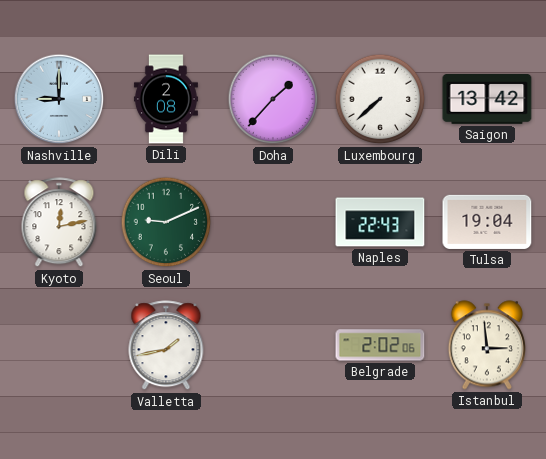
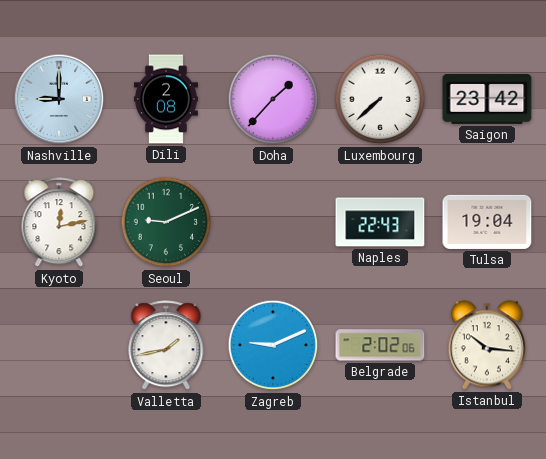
Saigon: 13:42 -> 23:42
Zagreb: none -> 9:11
Istanbul: 2:59 -> 10:16
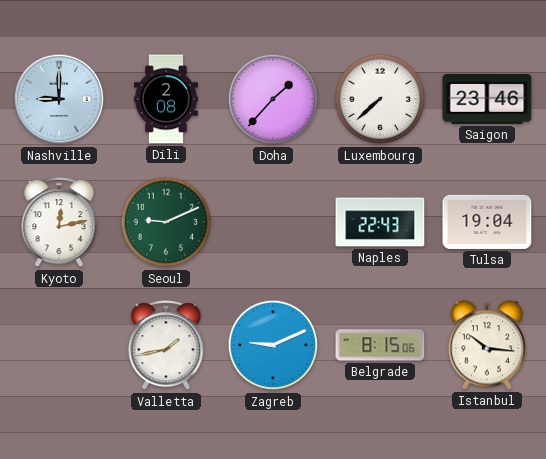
Saigon: 23:42 -> 23:46
Belgrade: 2:02 -> 8:15
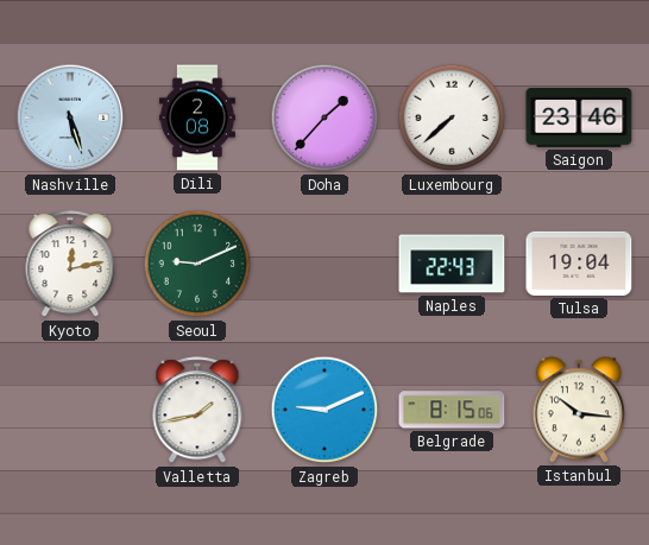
Nashville: 9:00 -> 5:27
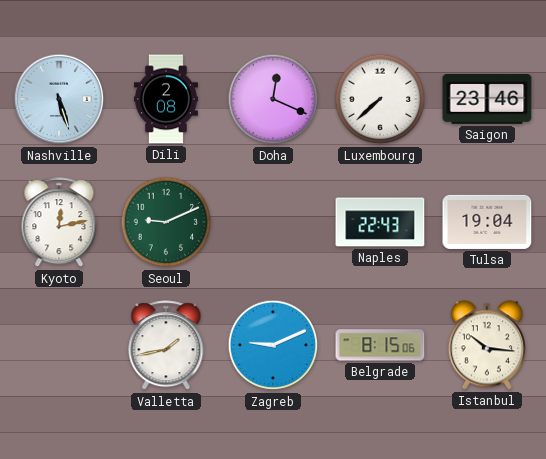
Doha: 1:37 -> 12:19
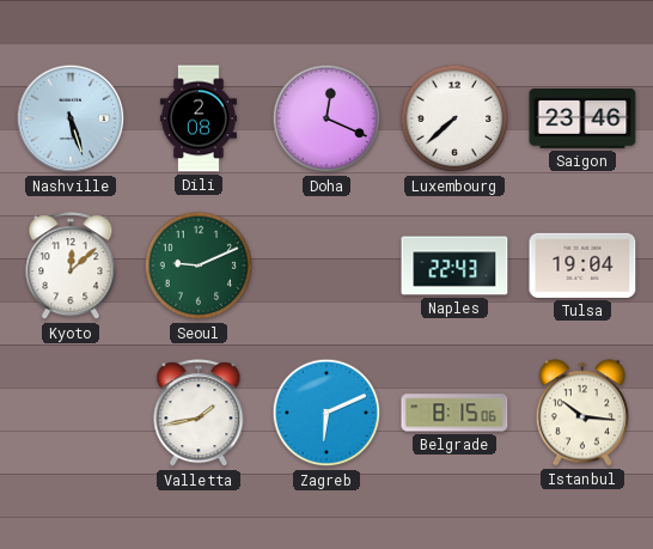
Kyoto: 12:13 -> 12:08
Zagreb: 9:11 -> 6:11
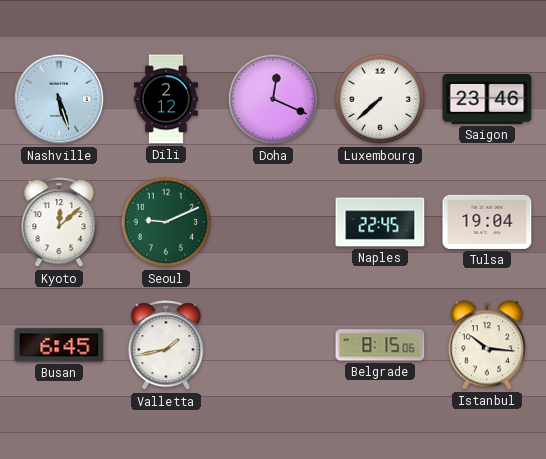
Dili: 2:08 -> 2:12
Naples: 22:43 -> 22:45
Busan: none -> 6:45
Zagreb: 6:11 -> none
